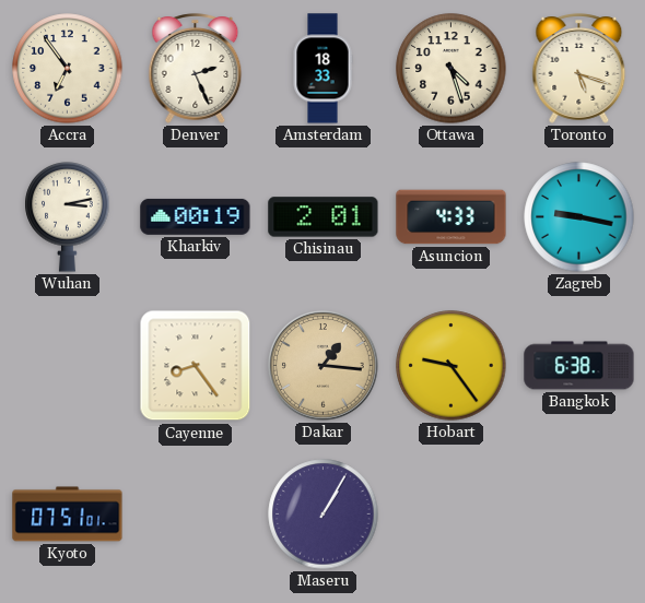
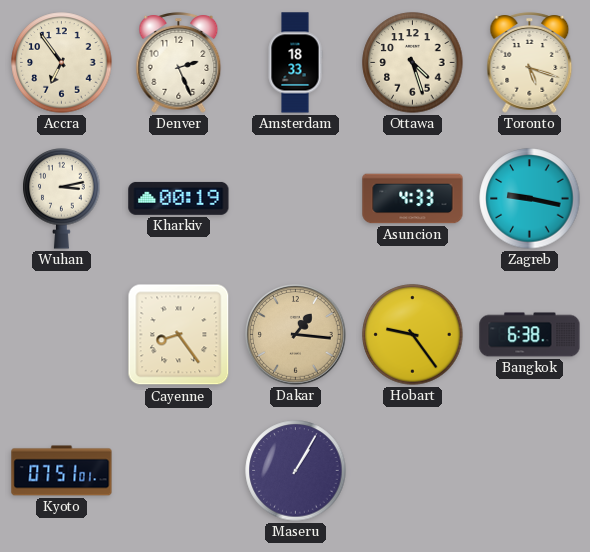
Chisinau: 2:01 -> none
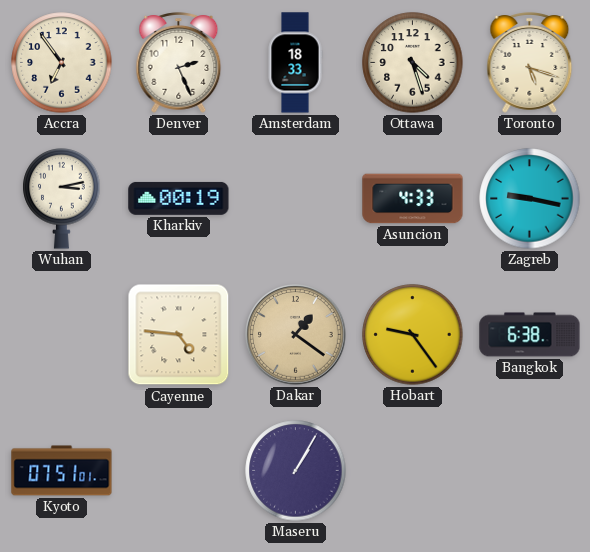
Cayenne: 8:24 -> 4:46
Dakar: 1:16 -> 1:21
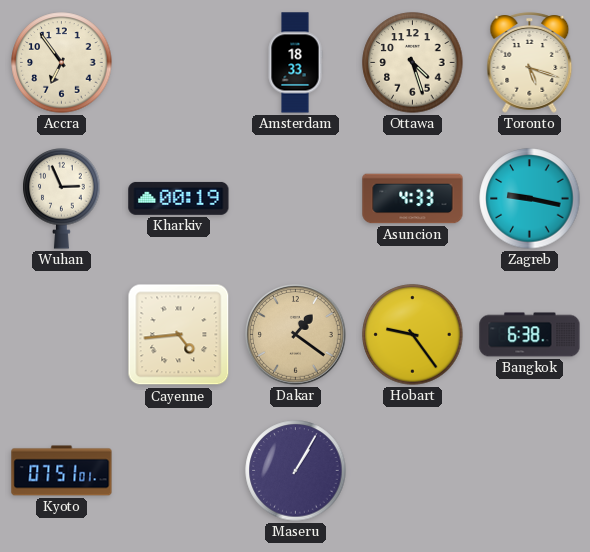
Denver: 2:26 -> none
Wuhan: 3:13 -> 2:56
Cayenne: 4:46 -> 4:44
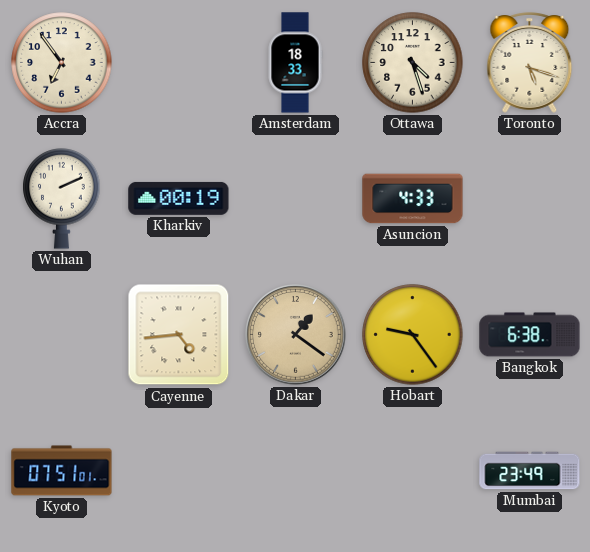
Wuhan: 2:56 -> 2:11
Zagreb: 9:17 -> none
Maseru: 1:05 -> none
Mumbai: none -> 23:49
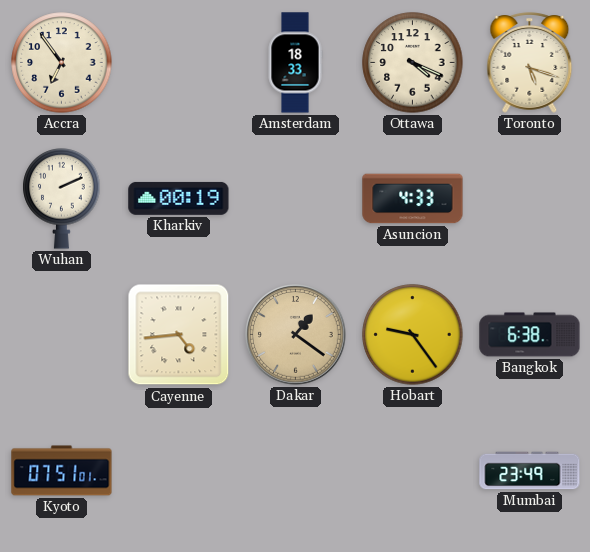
Ottawa: 4:27 -> 4:19
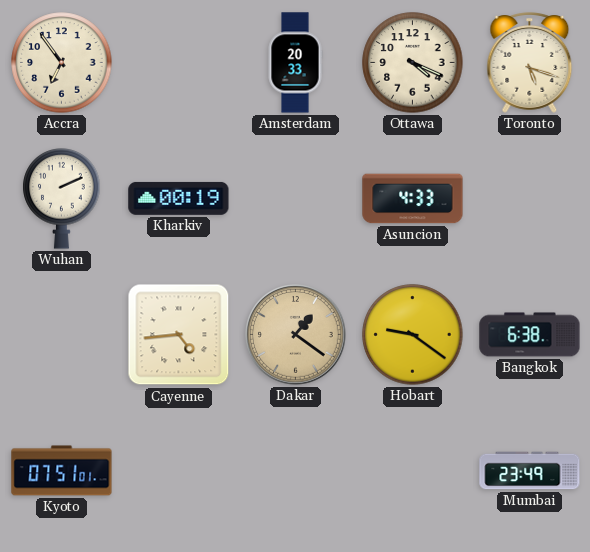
Amsterdam: 18:33 -> 20:33
Hobart: 9:24 -> 9:21
